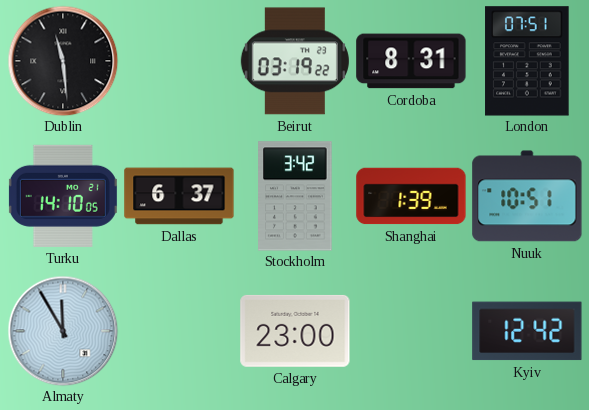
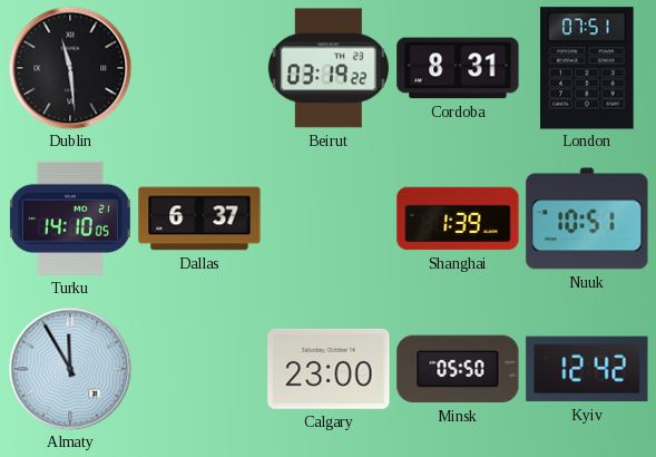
Stockholm: 3:42 -> none
Minsk: none -> 05:50
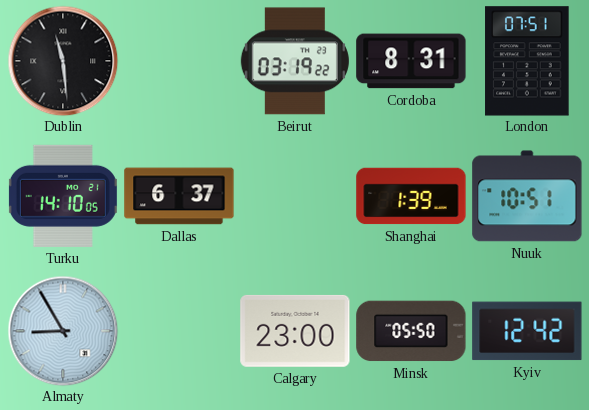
Almaty: 11:55 -> 8:55
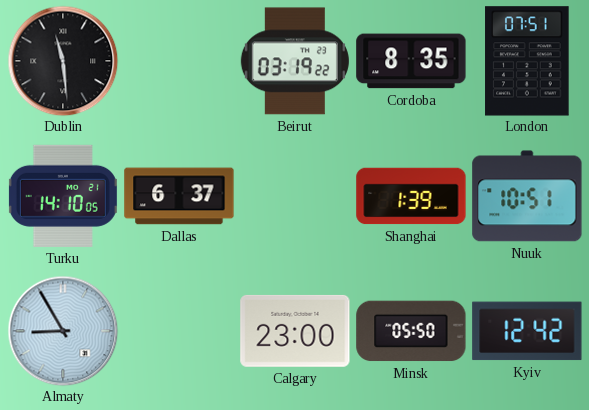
Cordoba: 8:31 -> 8:35
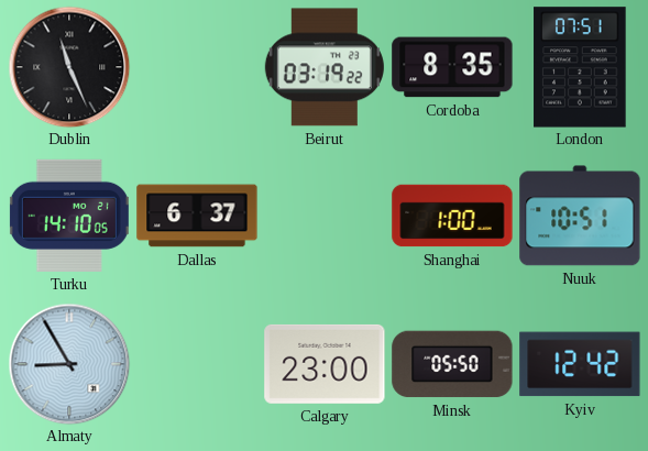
Dublin: 11:29 -> 11:26
Shanghai: 1:39 -> 1:00
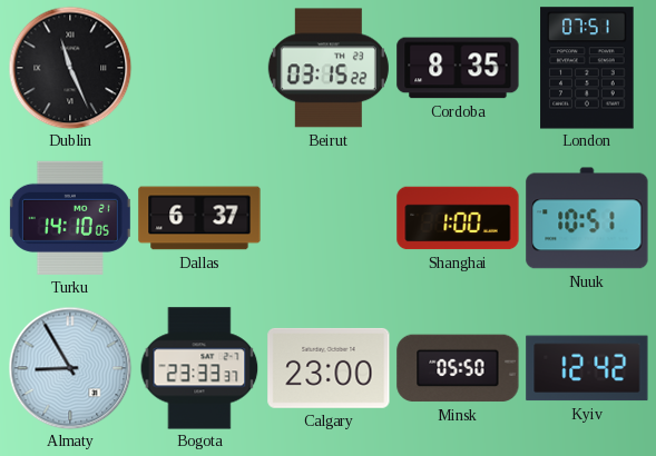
Beirut: 03:19 -> 03:15
Bogota: none -> 23:33
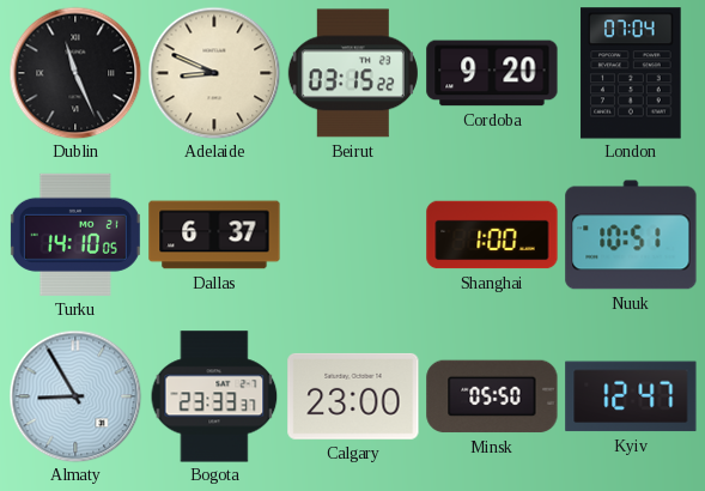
Adelaide: none -> 8:49
Cordoba: 8:35 -> 9:20
London: 07:51 -> 07:04
Kyiv: 12:42 -> 12:47
